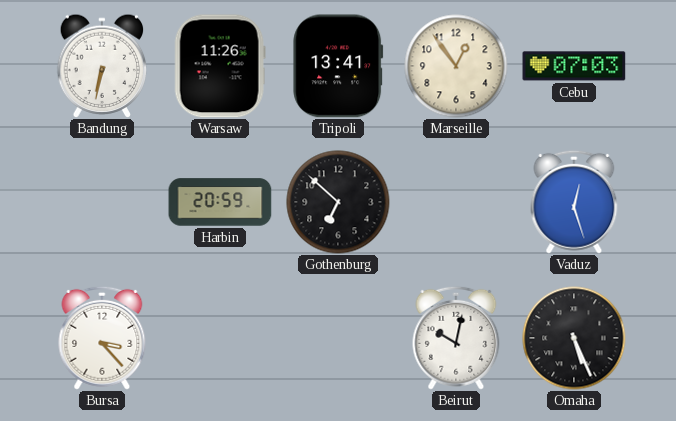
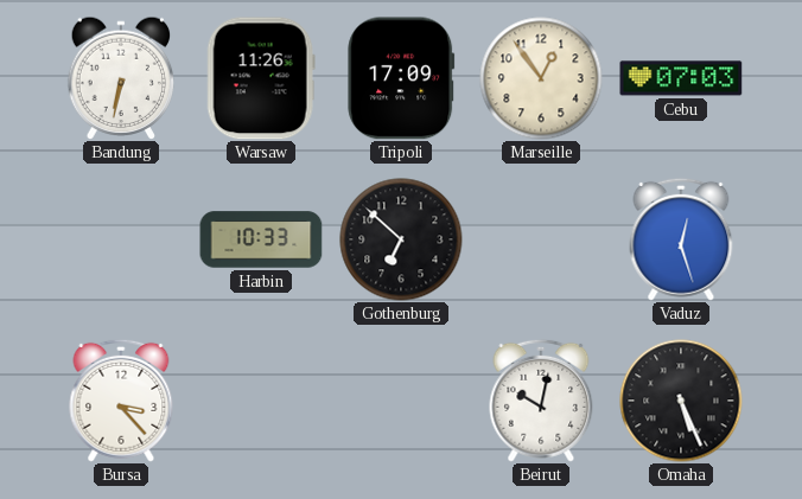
Tripoli: 13:41 -> 17:09
Harbin: 20:59 -> 10:33
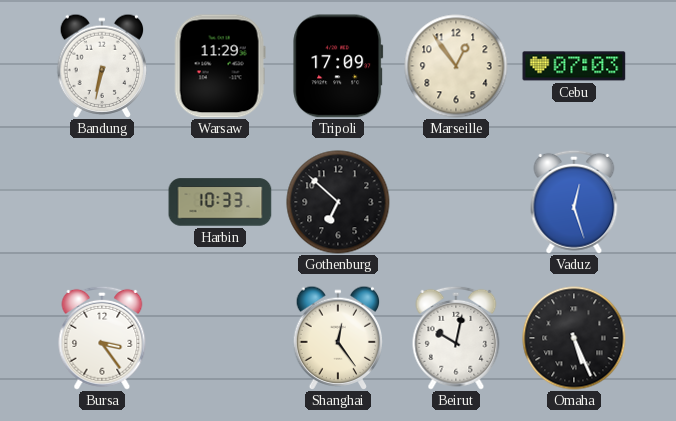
Warsaw: 11:26 -> 11:29
Bursa: 3:23 -> 3:24
Shanghai: none -> 12:24
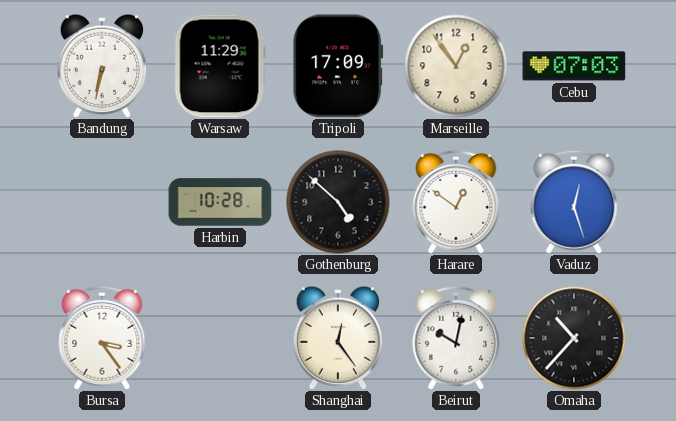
Harbin: 10:33 -> 10:28
Gothenburg: 6:52 -> 4:52
Harare: none -> 12:51
Omaha: 5:26 -> 10:37
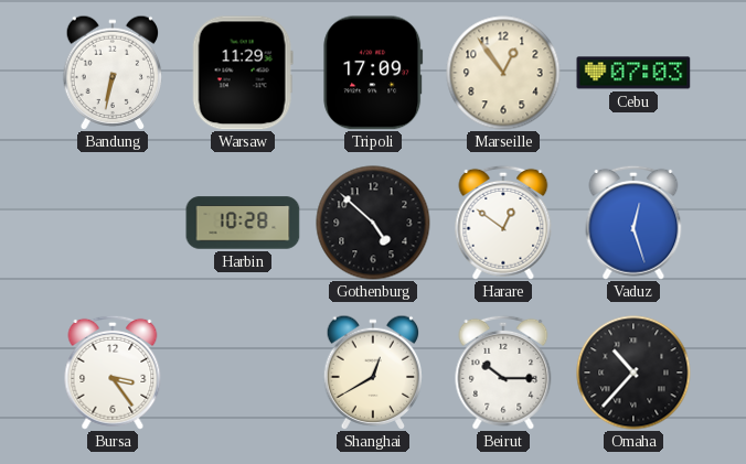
Shanghai: 12:24 -> 12:40
Beirut: 10:02 -> 10:15
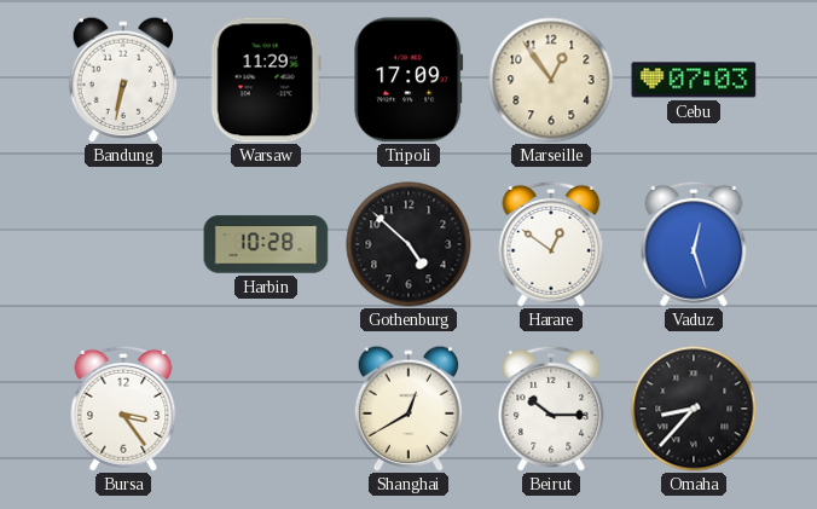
Omaha: 10:37 -> 8:37
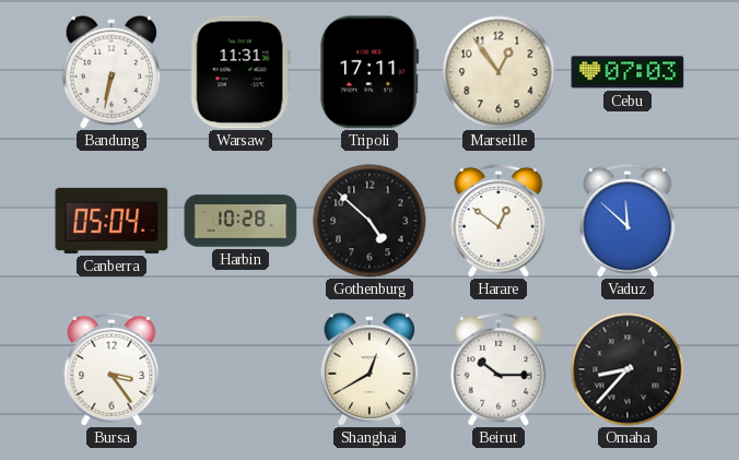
Warsaw: 11:29 -> 11:31
Tripoli: 17:09 -> 17:11
Canberra: none -> 05:04
Vaduz: 12:27 -> 11:52
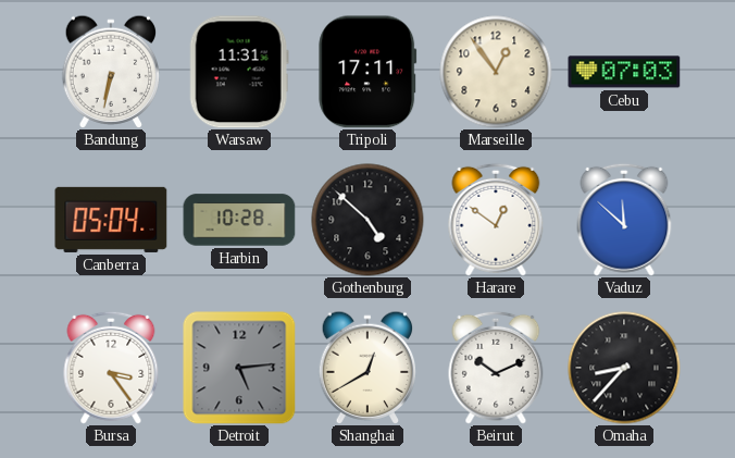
Detroit: none -> 5:14
Beirut: 10:15 -> 10:11
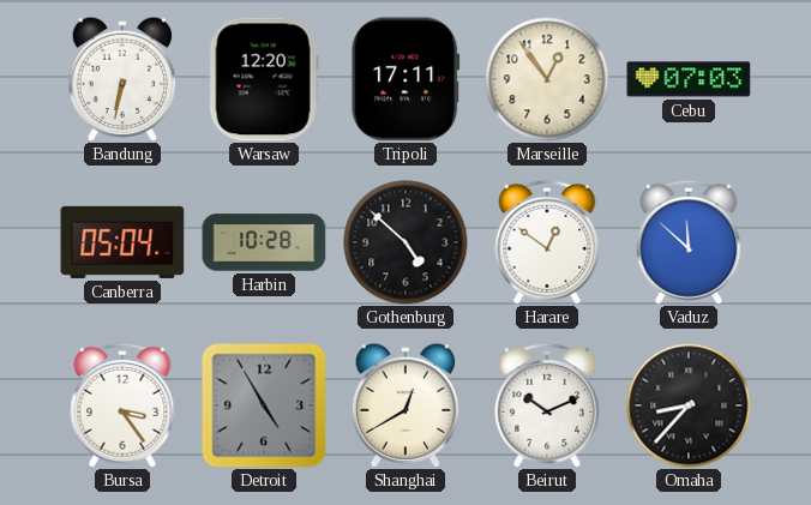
Warsaw: 11:31 -> 12:20
Detroit: 5:14 -> 4:55
